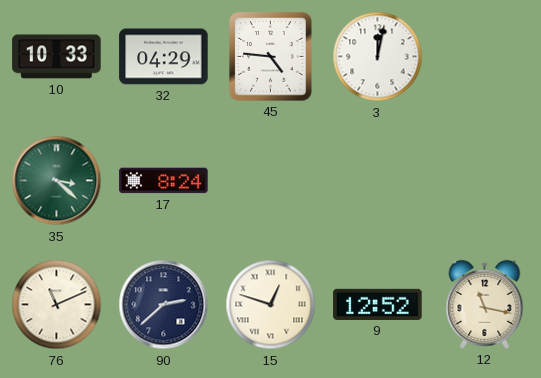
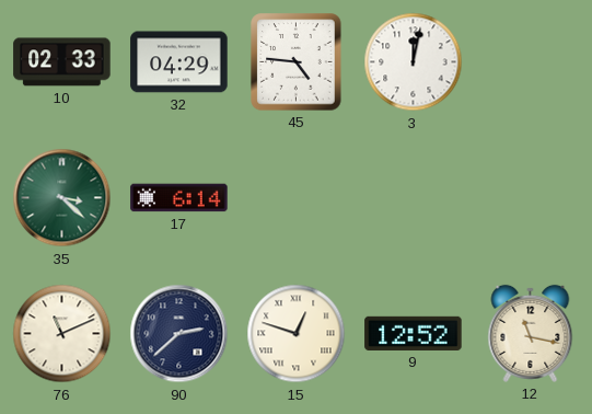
10: 10:33 -> 02:33
17: 8:24 -> 6:14
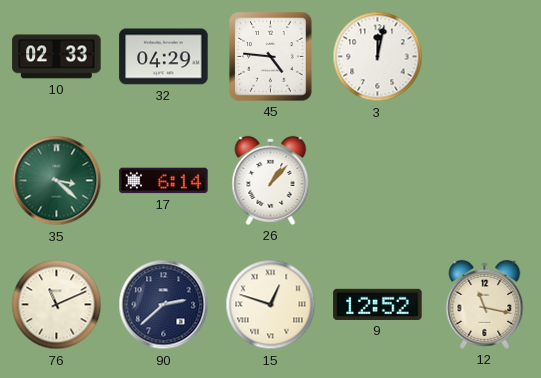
26: none -> 1:07
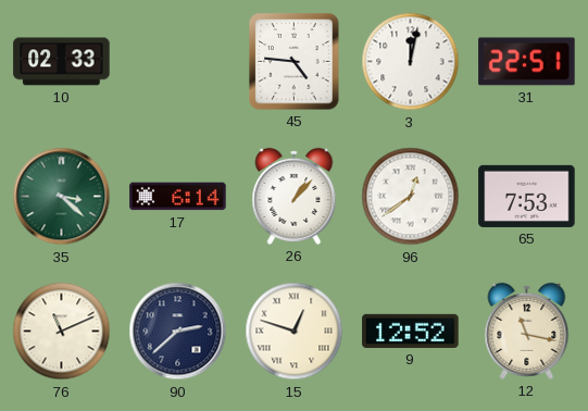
32: 04:29 -> none
31: none -> 22:51
96: none -> 12:39
65: none -> 7:53
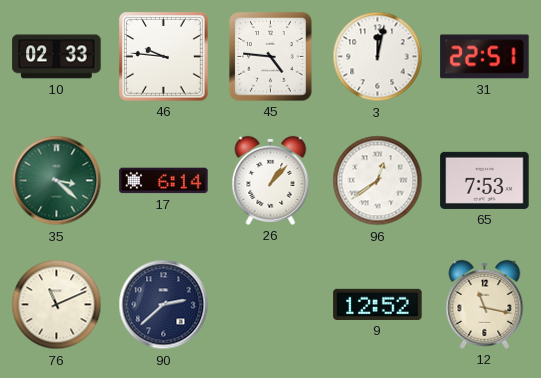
46: none -> 9:46
15: 12:48 -> none
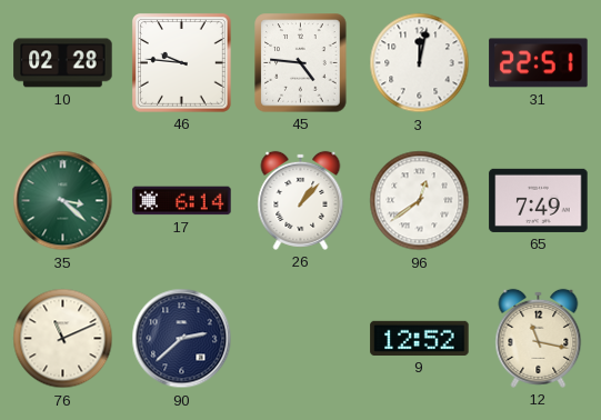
10: 02:33 -> 02:28
65: 7:53 -> 7:49
